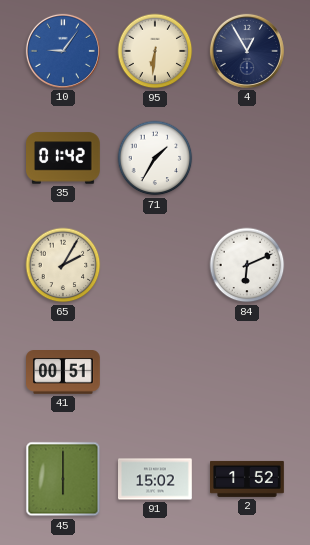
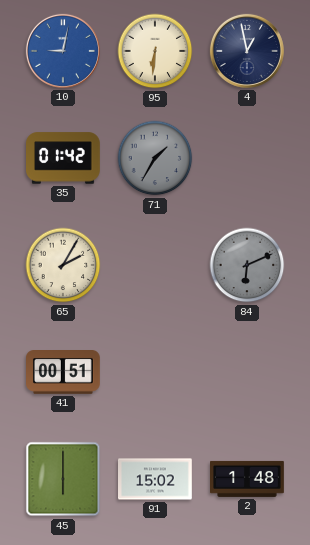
10: 9:06 -> 9:02
4: 12:55 -> 12:58
71 dial: white -> grey
84 dial: white -> grey
2: 1:52 -> 1:48
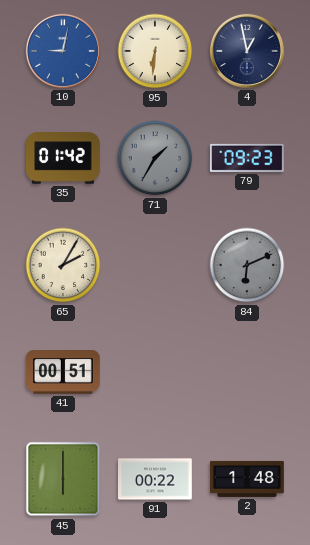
79: none -> 09:23
91: 15:02 -> 00:22
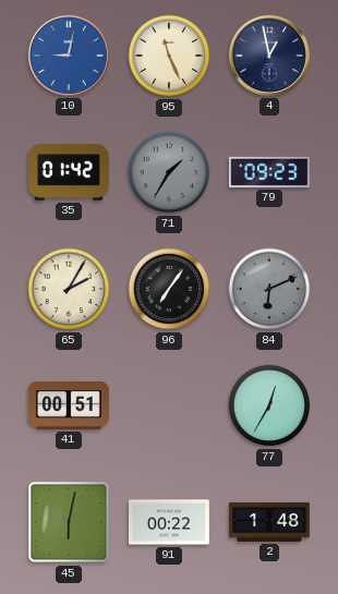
95: 6:31 -> 11:26
96: none -> 7:06
77: none -> 12:35
45: 6:00 -> 6:02
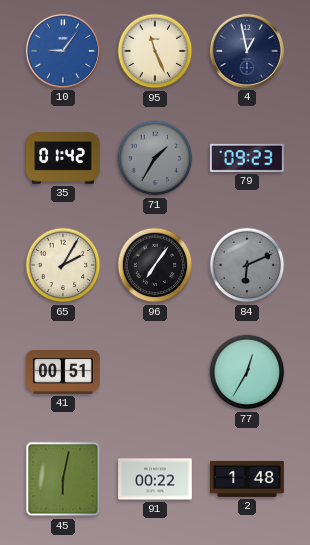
10: 9:02 -> 9:06
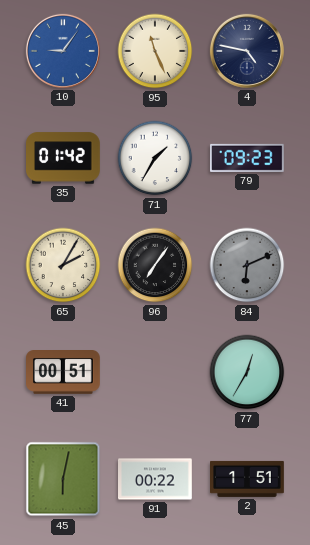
4: 12:58 -> 4:47
71 dial: grey -> white
2: 1:48 -> 1:51
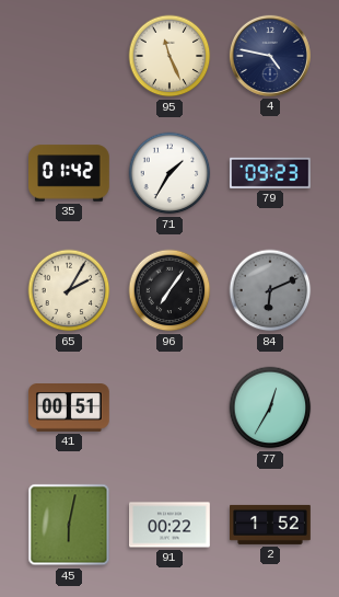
10: 9:06 -> none
2: 1:51 -> 1:52
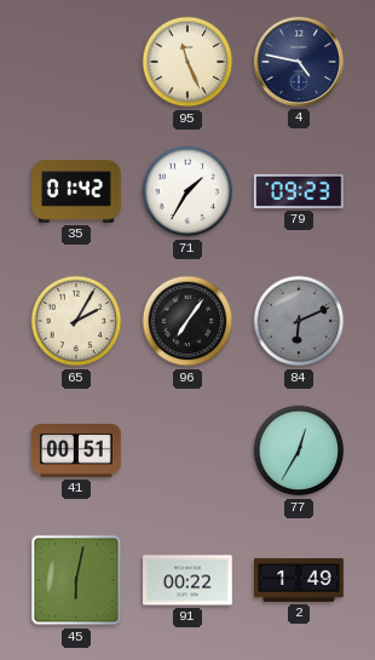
2: 1:52 -> 1:49
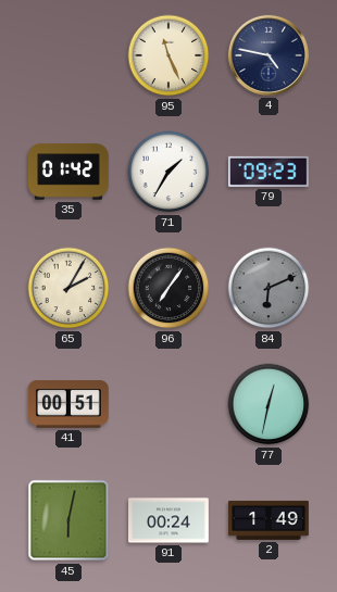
77: 12:35 -> 12:32
91: 00:22 -> 00:24
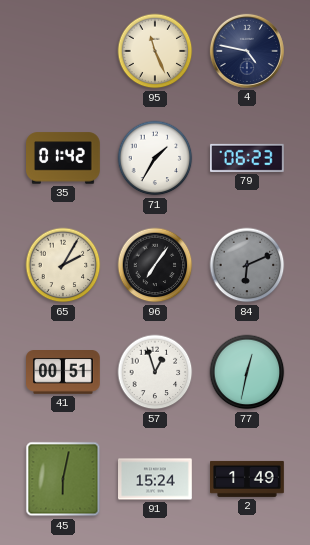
79: 09:23 -> 06:23
57: none -> 12:57
91: 00:24 -> 15:24
